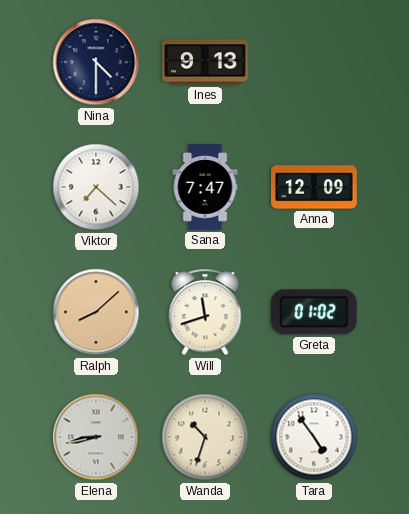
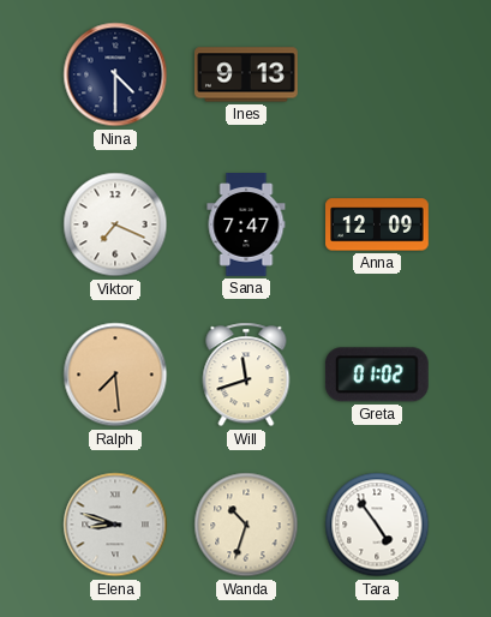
Viktor: 7:22 -> 7:19
Ralph: 8:08 -> 7:29
Elena: 8:43 -> 8:48
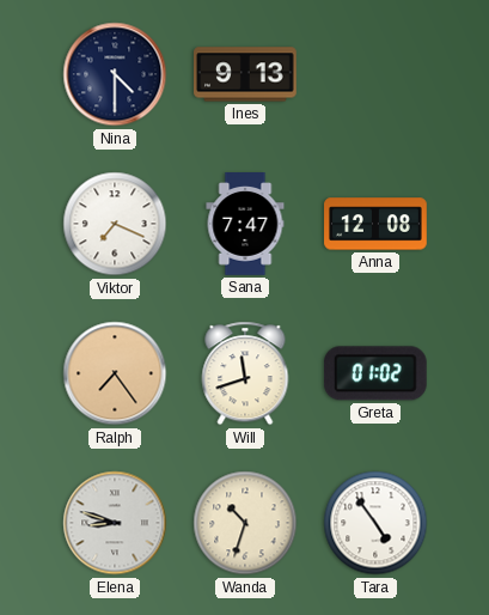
Anna: 12:09 -> 12:08
Ralph: 7:29 -> 7:24
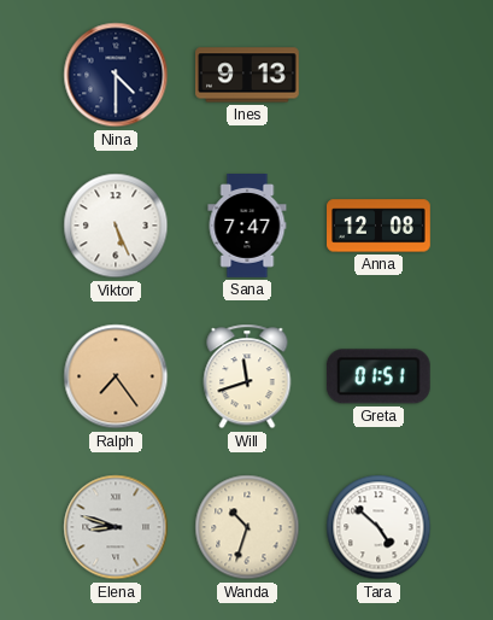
Viktor: 7:19 -> 5:26
Greta: 01:02 -> 01:51
Tara: 4:54 -> 4:52
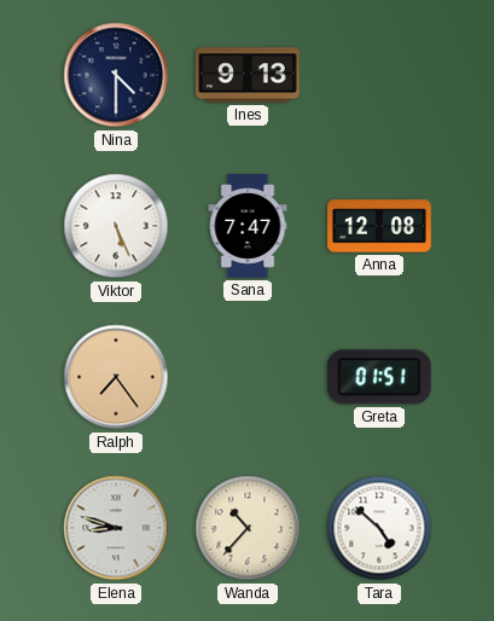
Will: 11:42 -> none
Wanda: 10:33 -> 10:37
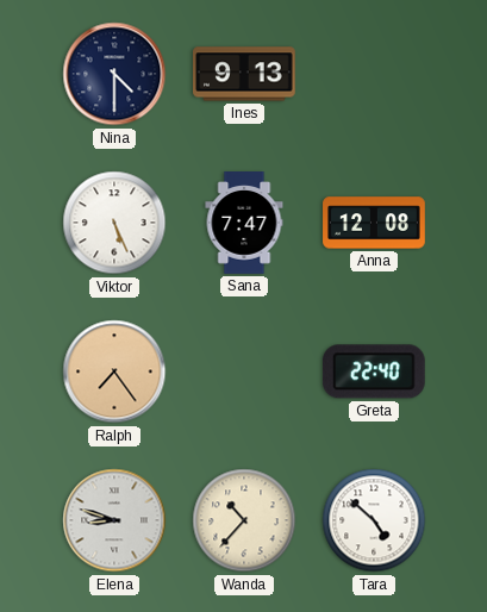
Greta: 01:51 -> 22:40
